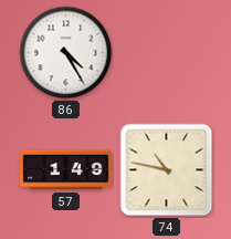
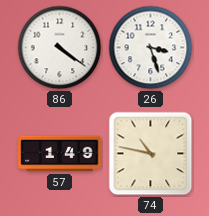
86: 4:25 -> 4:21
26: none -> 3:27
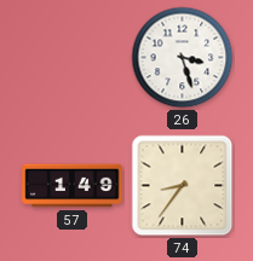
86: 4:21 -> none
74: 10:47 -> 8:36
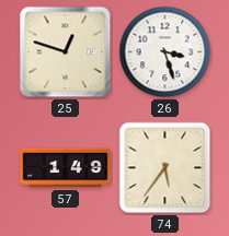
25: none -> 12:48
74: 8:36 -> 5:36
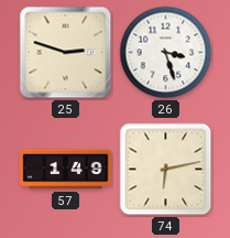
25: 12:48 -> 2:48
74: 5:36 -> 6:13
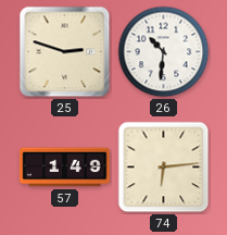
26: 3:27 -> 10:31
74: 6:13 -> 6:14
